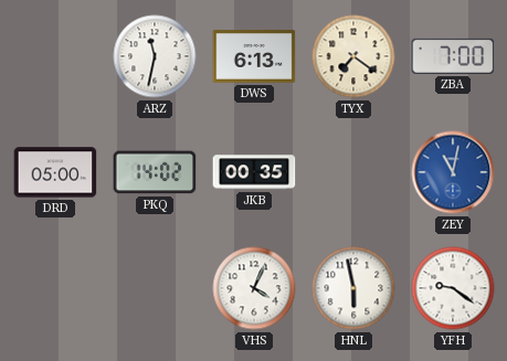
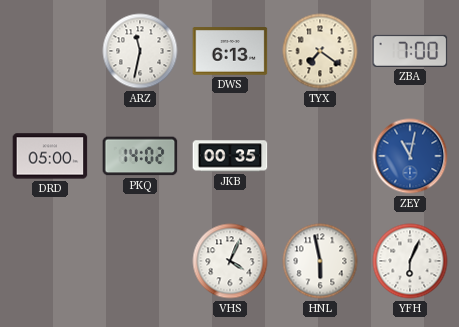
YFH: 9:21 -> 6:04
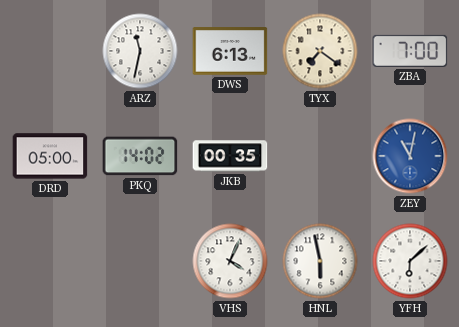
YFH: 6:04 -> 6:08
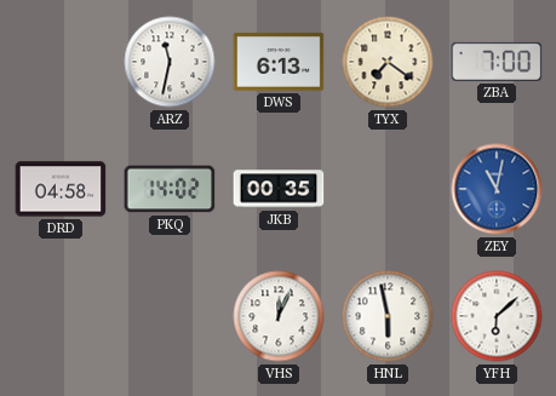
DRD: 05:00 -> 04:58
VHS: 4:04 -> 12:04
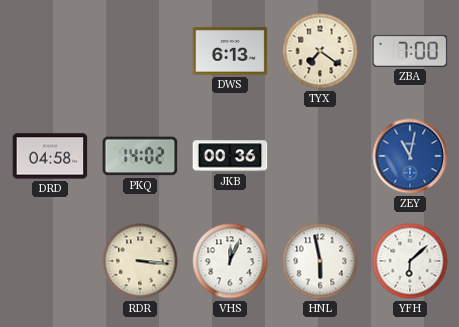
ARZ: 11:32 -> none
JKB: 00:35 -> 00:36
RDR: none -> 3:16
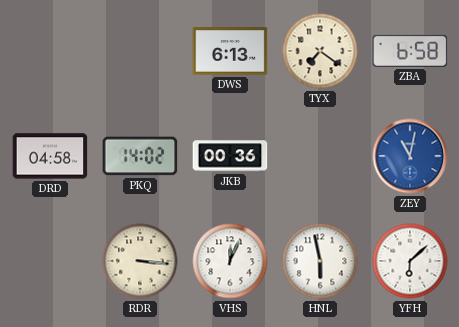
ZBA: 7:00 -> 6:58
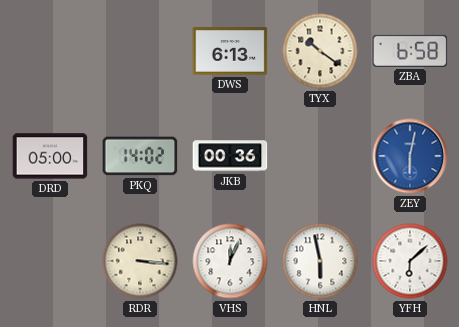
TYX: 7:21 -> 10:21
DRD: 04:58 -> 05:00
ZEY: 11:02 -> 6:02
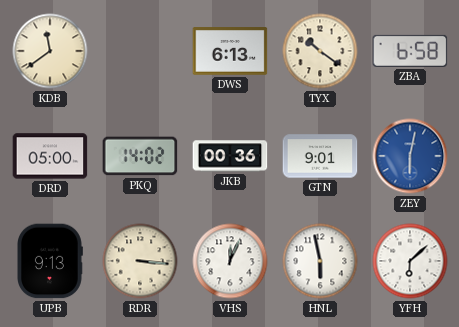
KDB: none -> 11:39
GTN: none -> 9:01
UPB: none -> 9:13
